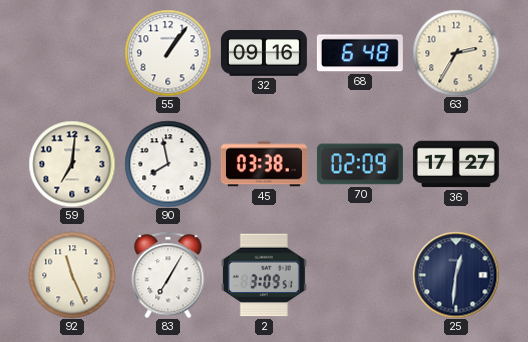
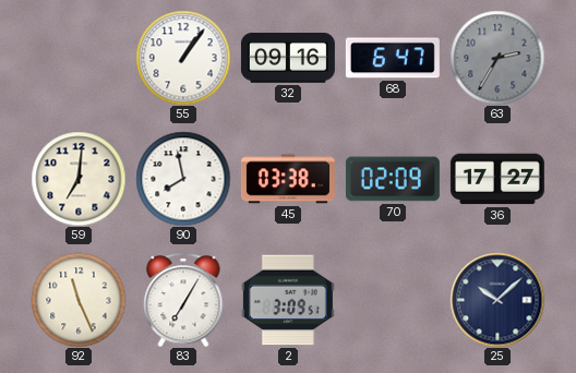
68: 6:48 -> 6:47
63 dial: cream -> grey
25: 12:31 -> 10:08
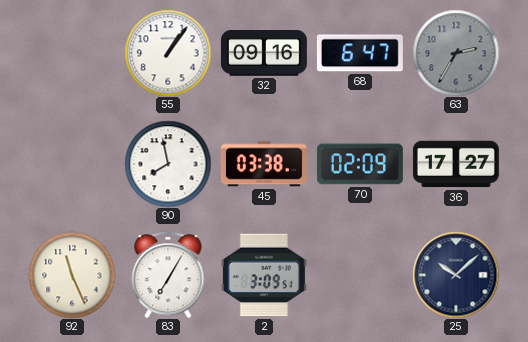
59: 7:01 -> none
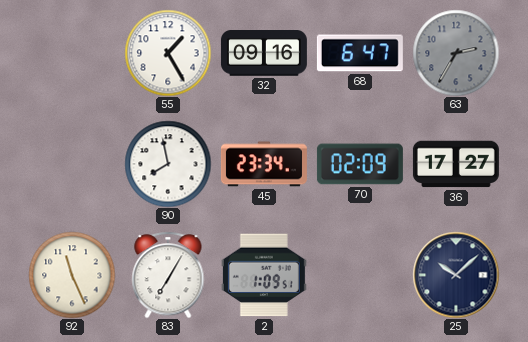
55: 1:06 -> 1:25
45: 03:38 -> 23:34
2: 3:09 -> 1:09
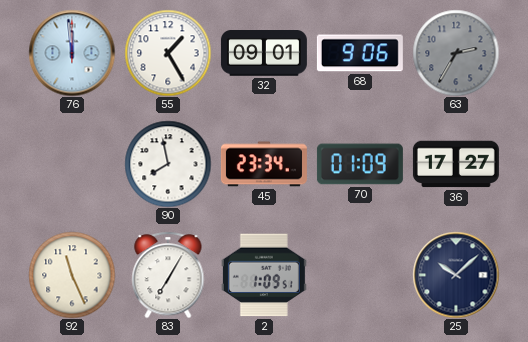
76: none -> 11:59
32: 09:16 -> 09:01
68: 6:47 -> 9:06
70: 02:09 -> 01:09
